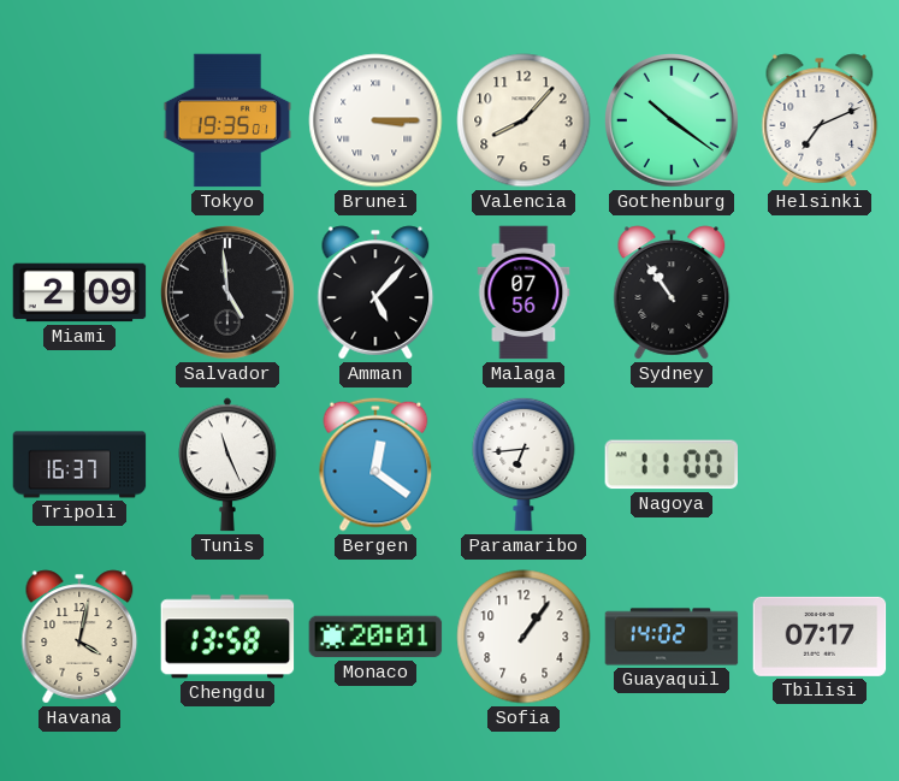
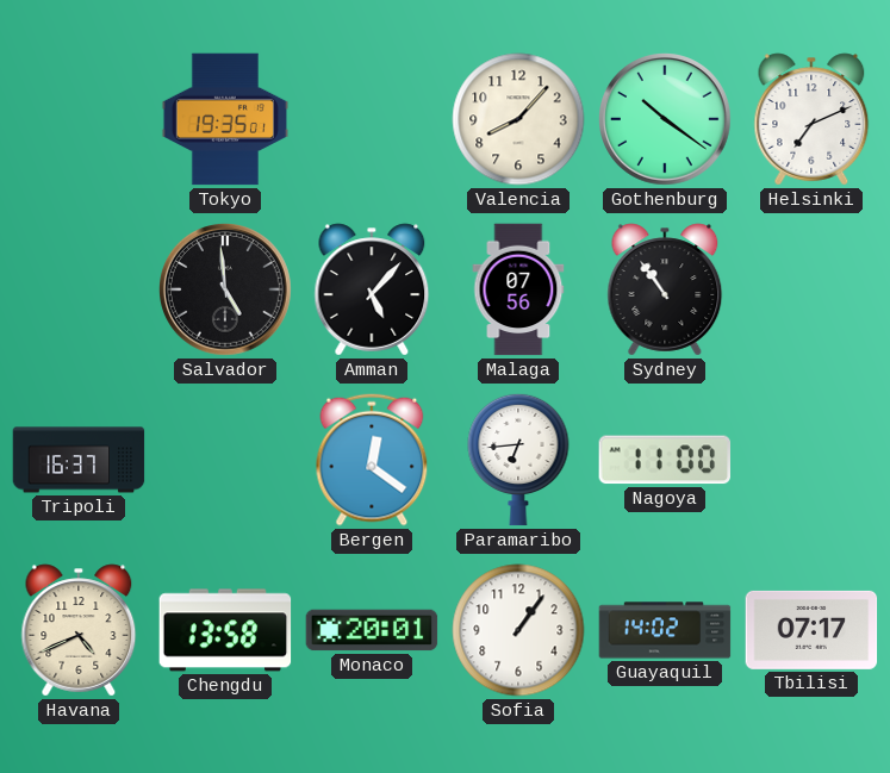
Brunei: 3:15 -> none
Miami: 2:09 -> none
Tunis: 11:26 -> none
Havana: 4:02 -> 4:41
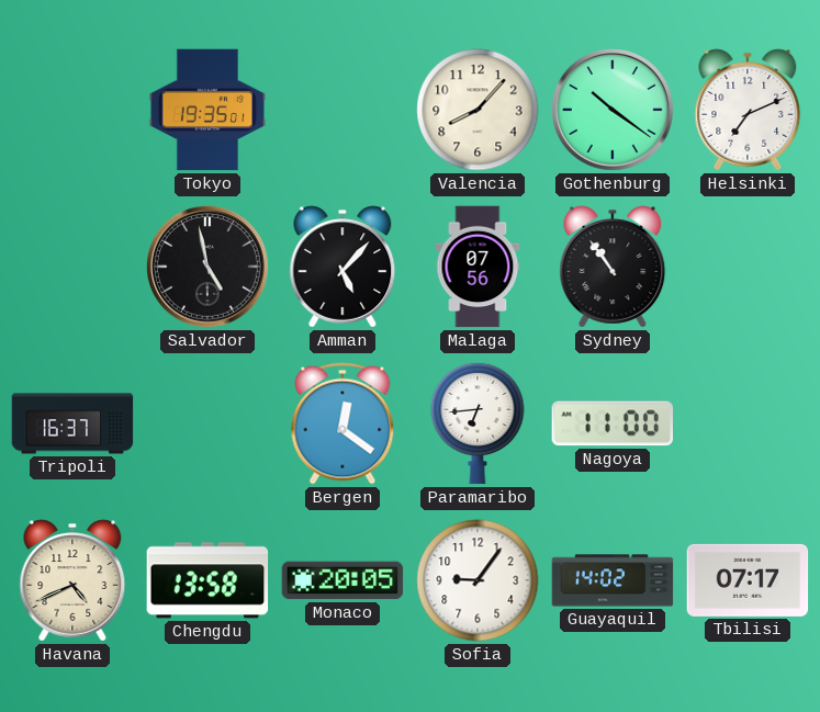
Salvador: 4:59 -> 4:58
Monaco: 20:01 -> 20:05
Sofia: 1:06 -> 9:06
